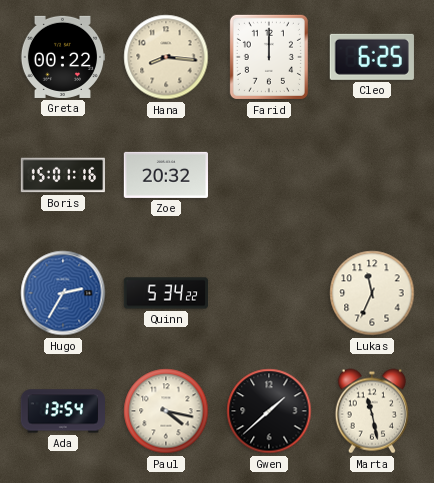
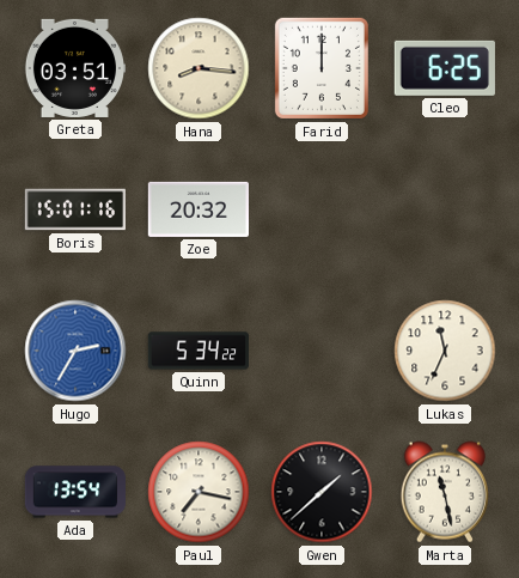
Greta: 00:22 -> 03:51
Paul: 4:17 -> 7:17
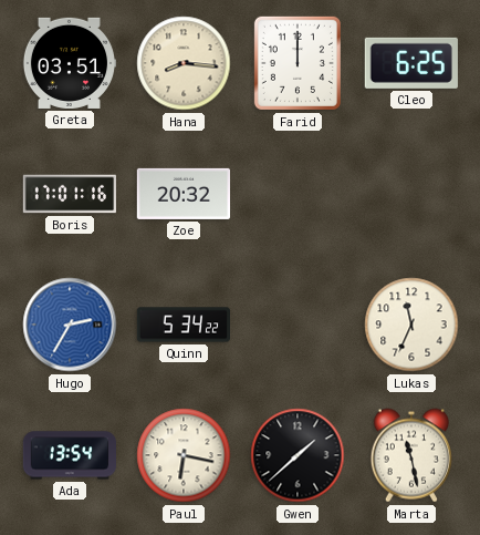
Boris: 15:01 -> 17:01
Paul: 7:17 -> 6:17
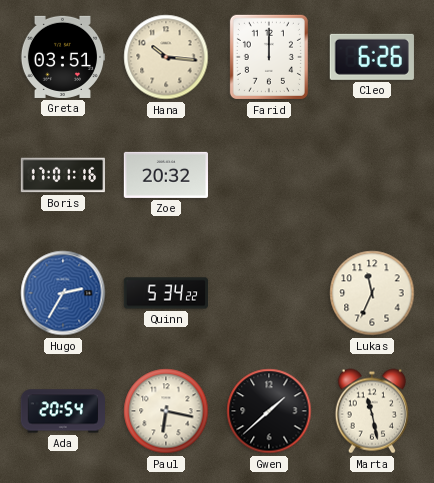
Hana: 8:16 -> 10:16
Cleo: 6:25 -> 6:26
Ada: 13:54 -> 20:54
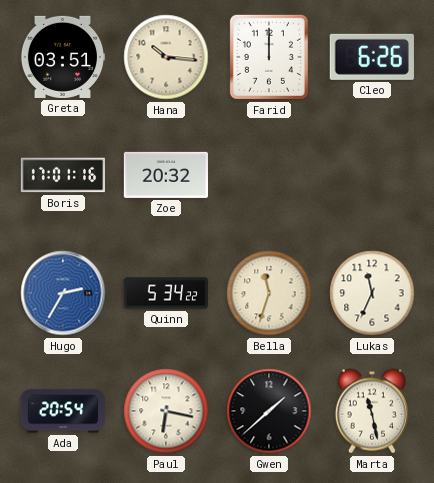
Bella: none -> 11:33
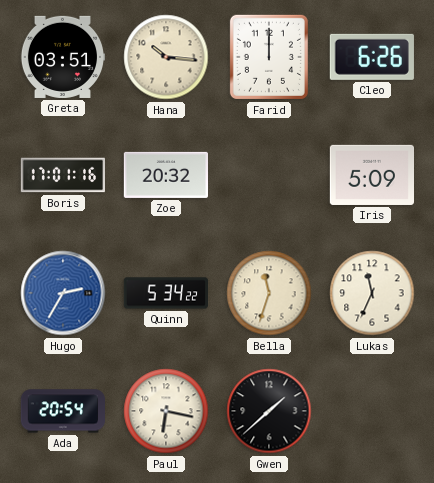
Iris: none -> 5:09
Marta: 11:28 -> none
